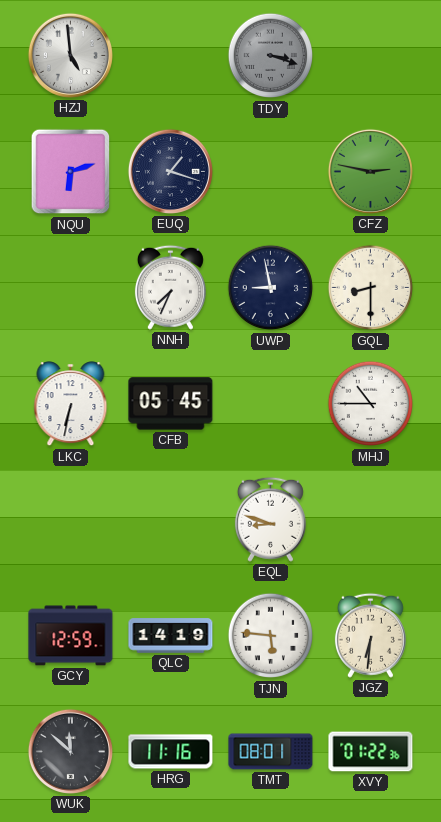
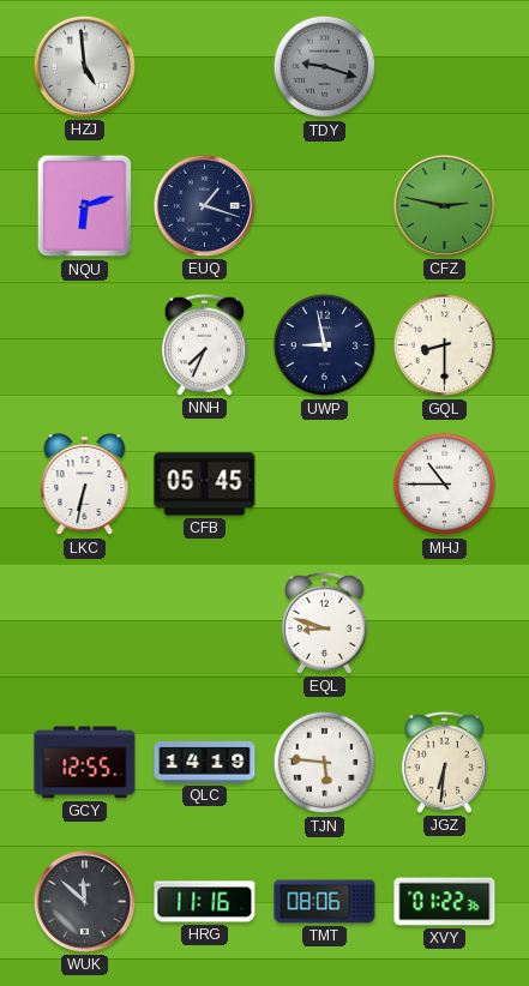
TDY: 3:18 -> 9:18
GCY: 12:59 -> 12:55
TMT: 08:01 -> 08:06
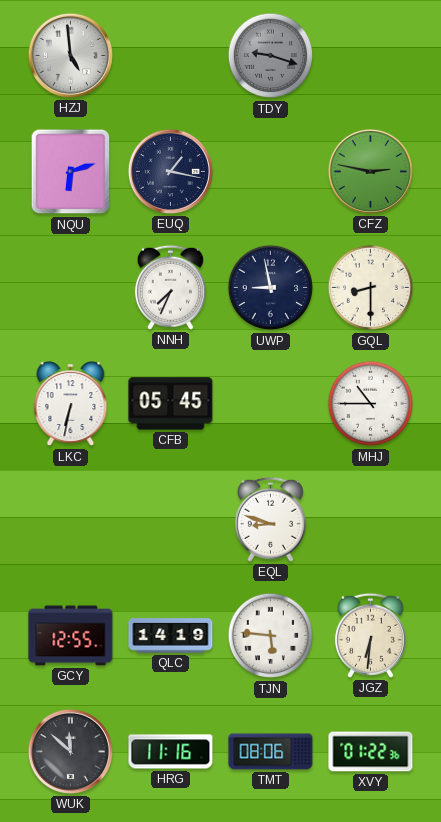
EUQ: 1:18 -> 1:17
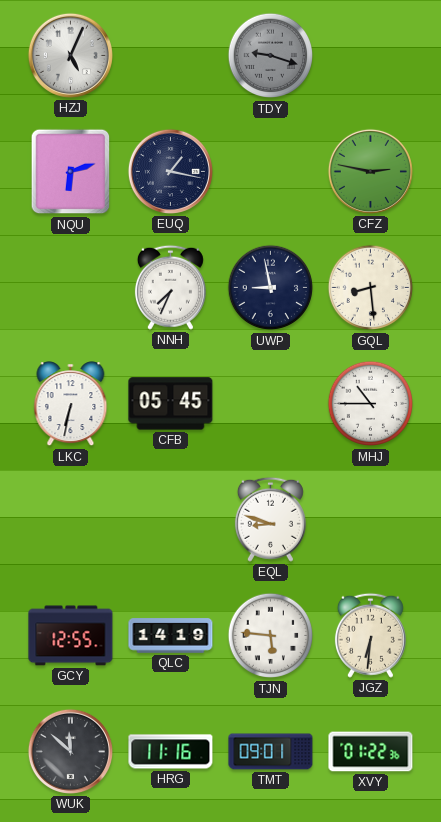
HZJ: 4:59 -> 5:04
GQL: 8:30 -> 8:29
TMT: 08:06 -> 09:01
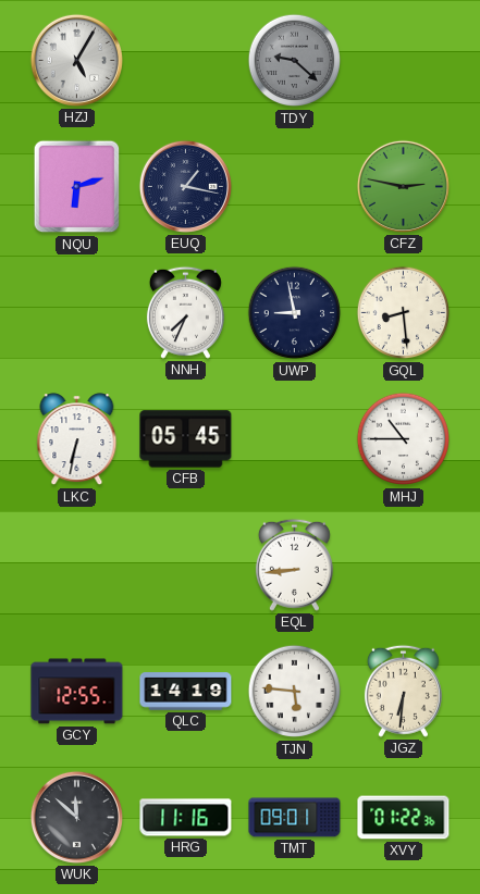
HZJ: 5:04 -> 5:05
TDY: 9:18 -> 9:22
EQL: 8:48 -> 8:44
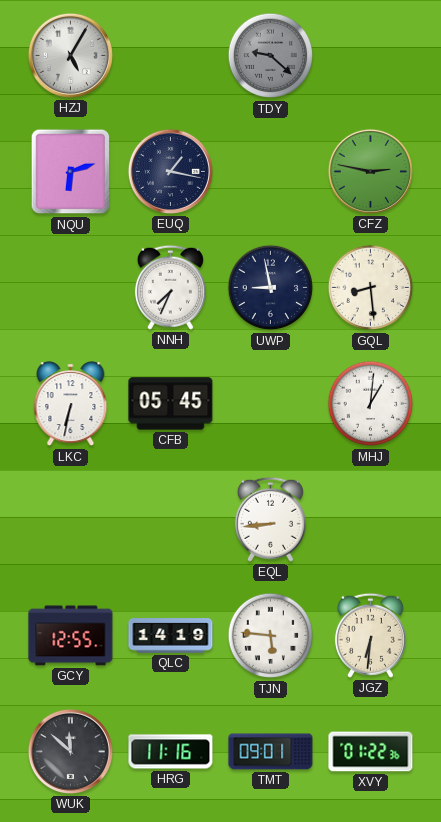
MHJ: 10:45 -> 1:01
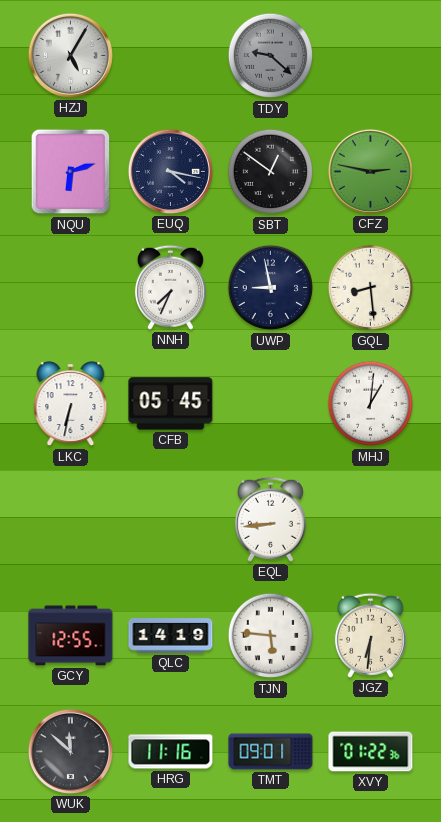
EUQ: 1:17 -> 4:17
SBT: none -> 12:51
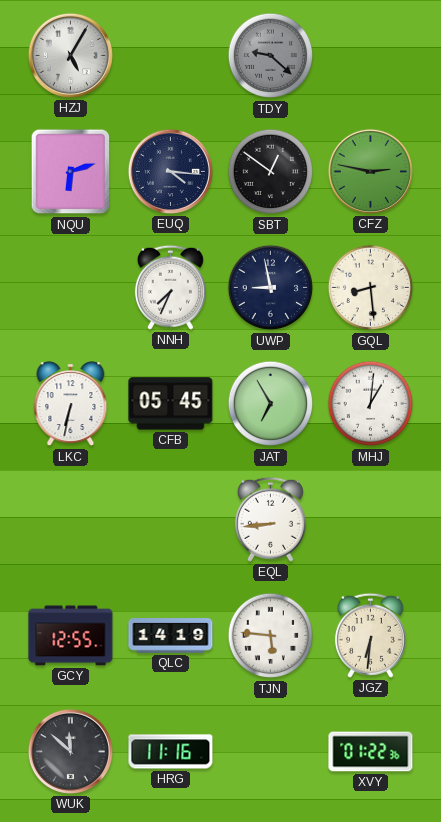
EUQ: 4:17 -> 4:16
JAT: none -> 6:55
TMT: 09:01 -> none
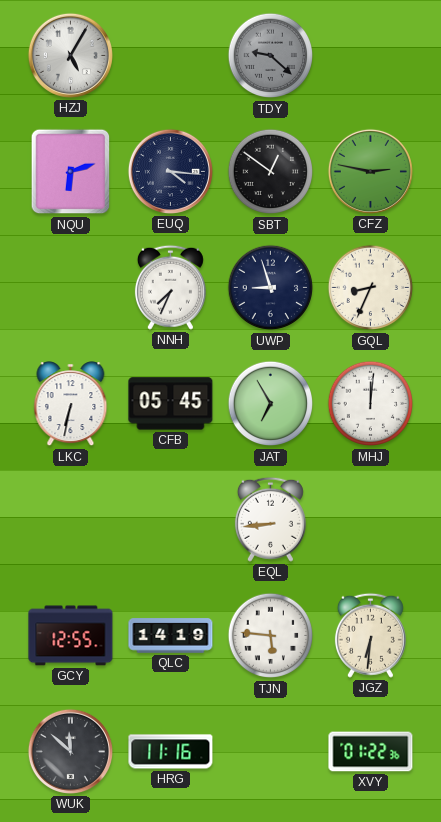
UWP: 8:58 -> 8:57
GQL: 8:29 -> 8:34
MHJ: 1:01 -> 12:01
